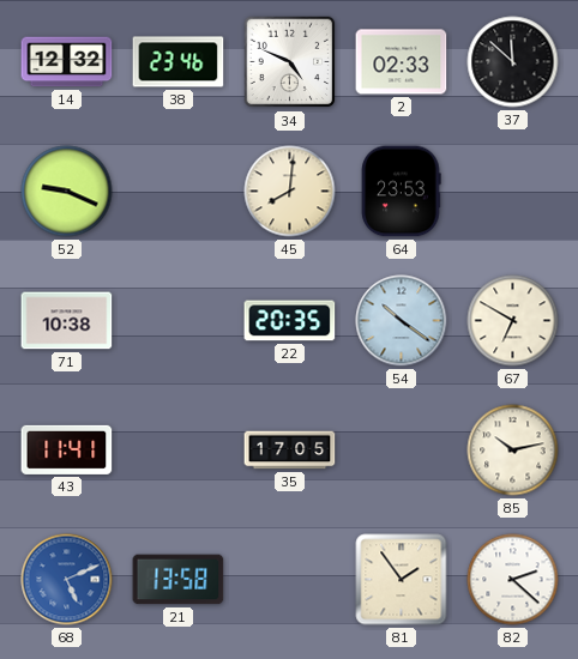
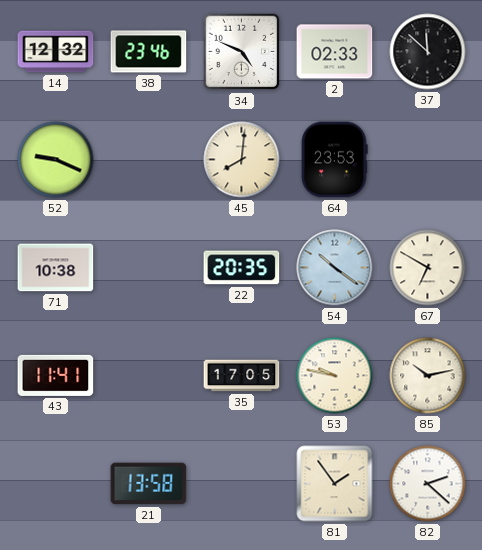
53: none -> 9:47
68: 5:11 -> none
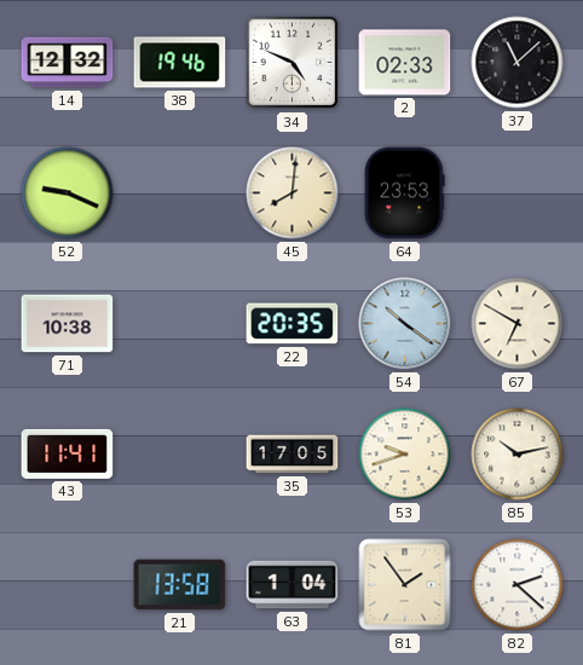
38: 23:46 -> 19:46
37: 11:52 -> 11:08
53: 9:47 -> 9:42
63: none -> 1:04
